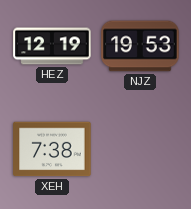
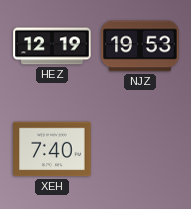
XEH: 7:38 -> 7:40
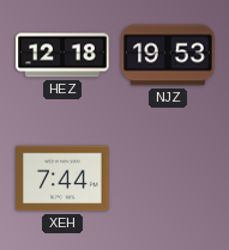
HEZ: 12:19 -> 12:18
XEH: 7:40 -> 7:44
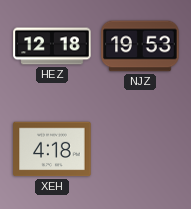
XEH: 7:44 -> 4:18
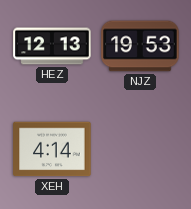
HEZ: 12:18 -> 12:13
XEH: 4:18 -> 4:14
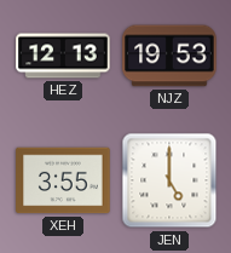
XEH: 4:14 -> 3:55
JEN: none -> 5:00
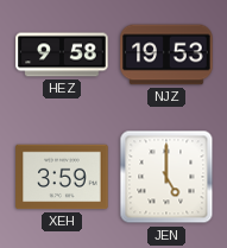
HEZ: 12:13 -> 9:58
XEH: 3:55 -> 3:59
